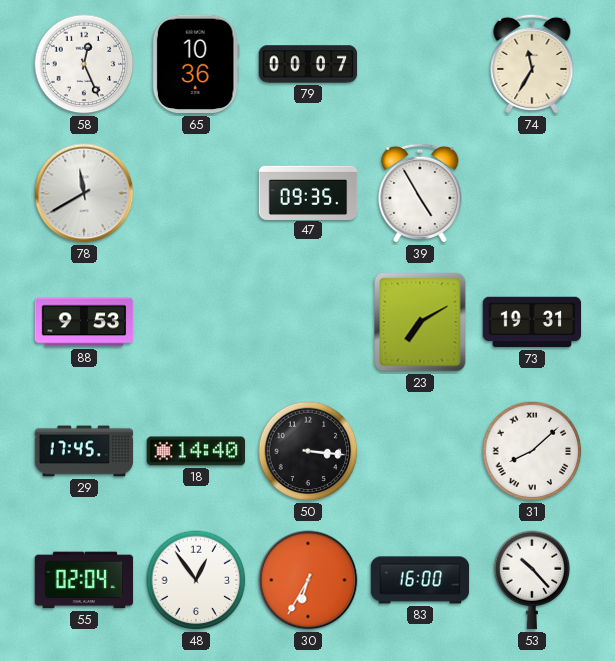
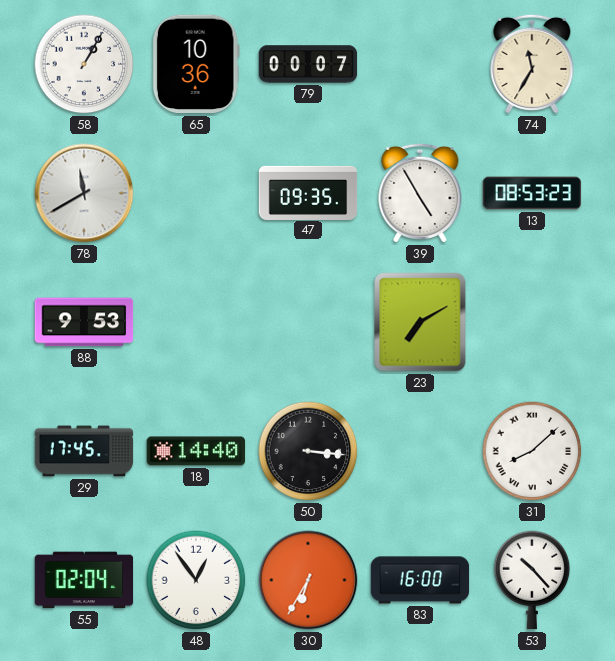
58: 12:26 -> 1:05
13: none -> 08:53
73: 19:31 -> none
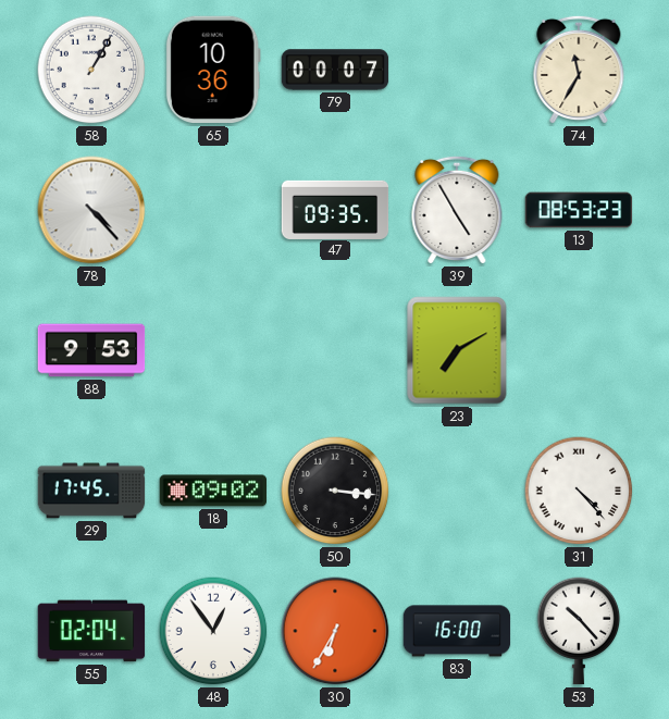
78: 11:40 -> 4:23
18: 14:40 -> 09:02
31: 8:08 -> 4:23
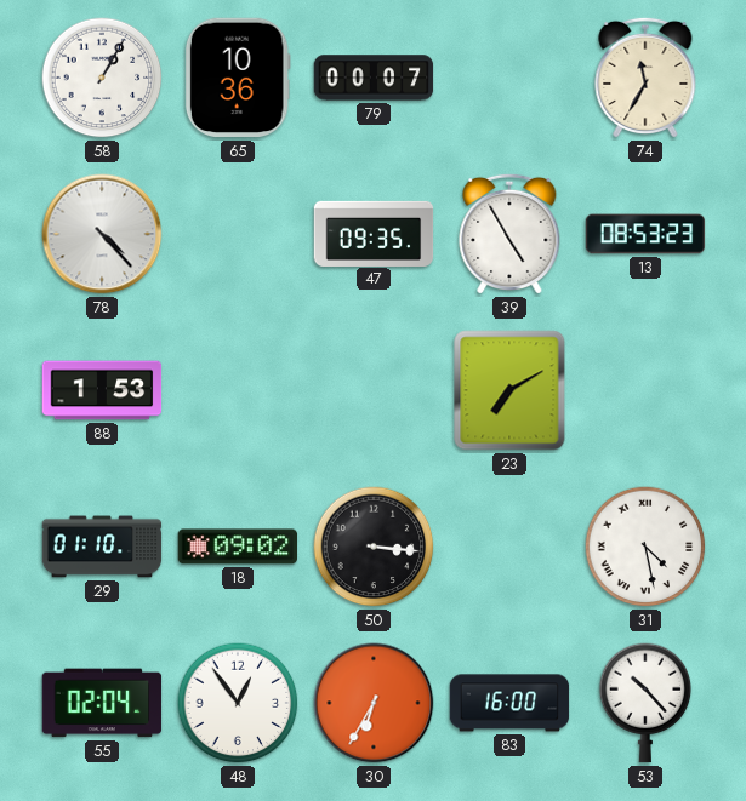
88: 9:53 -> 1:53
29: 17:45 -> 01:10
31: 4:23 -> 4:28
